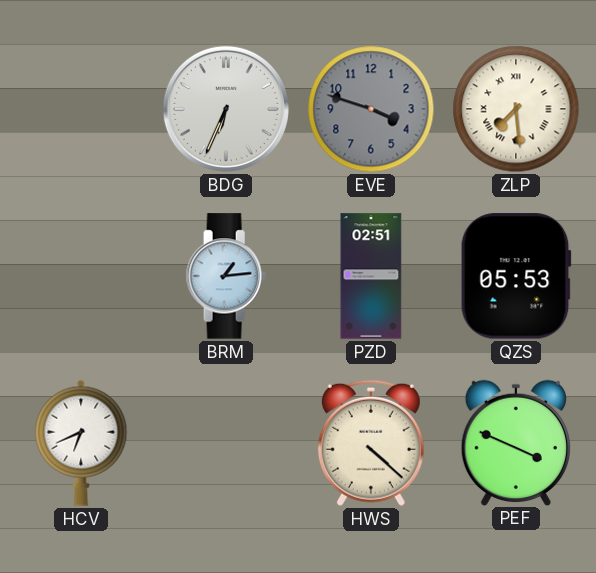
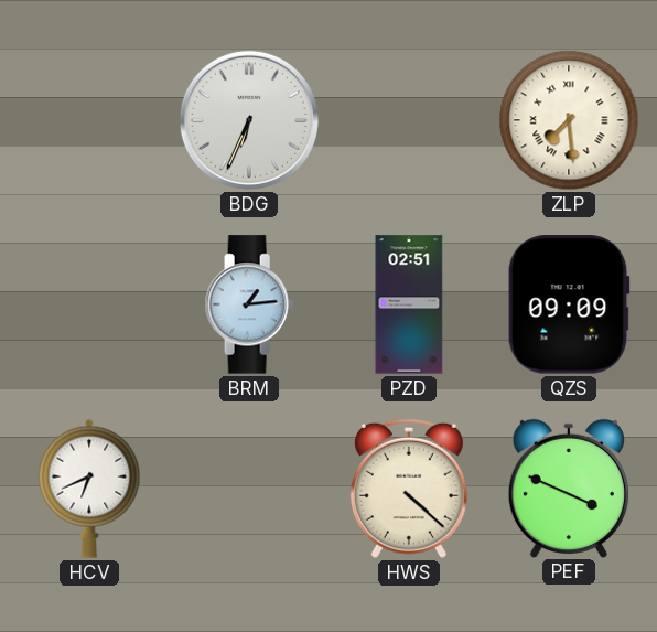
EVE: 3:48 -> none
QZS: 05:53 -> 09:09
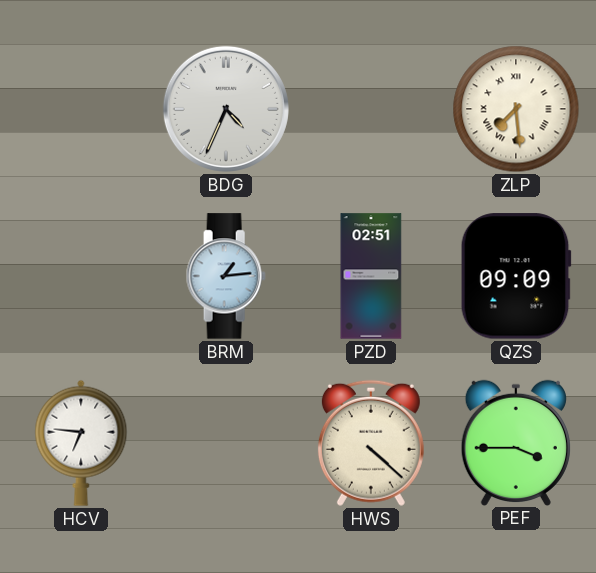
BDG: 6:34 -> 4:34
HCV: 6:41 -> 6:46
PEF: 3:49 -> 3:45
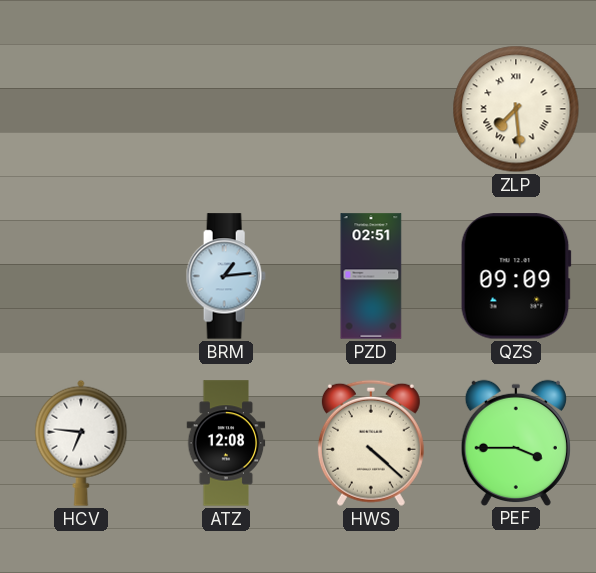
BDG: 4:34 -> none
ATZ: none -> 12:08
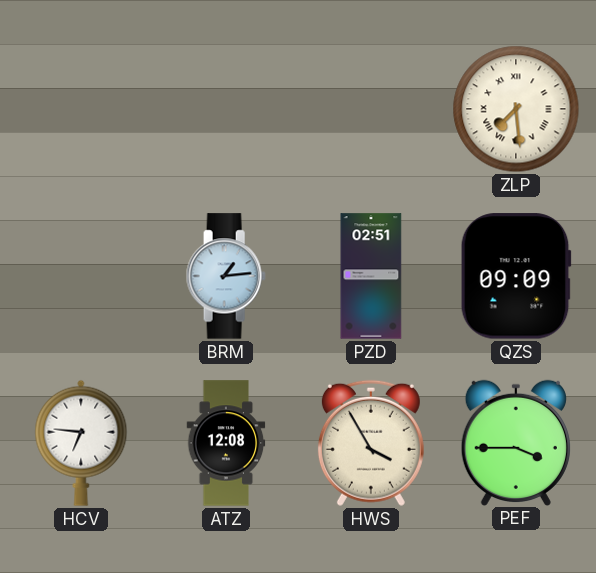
HWS: 4:22 -> 3:55
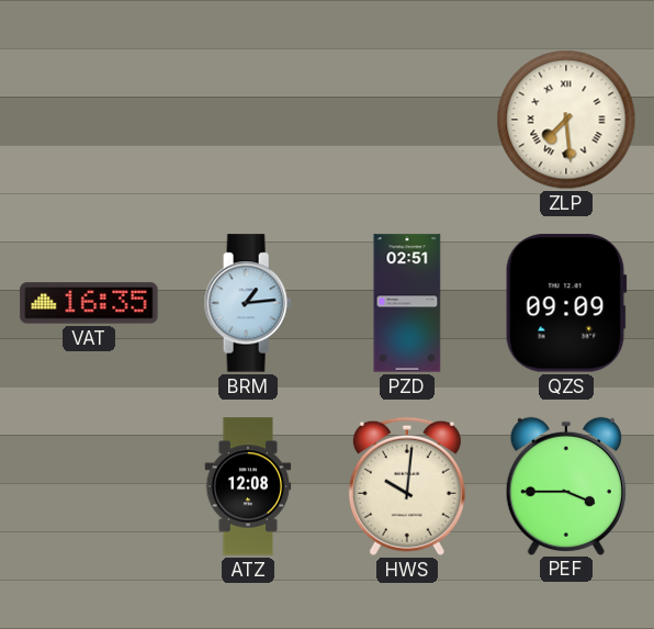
VAT: none -> 16:35
HCV: 6:46 -> none
HWS: 3:55 -> 10:01
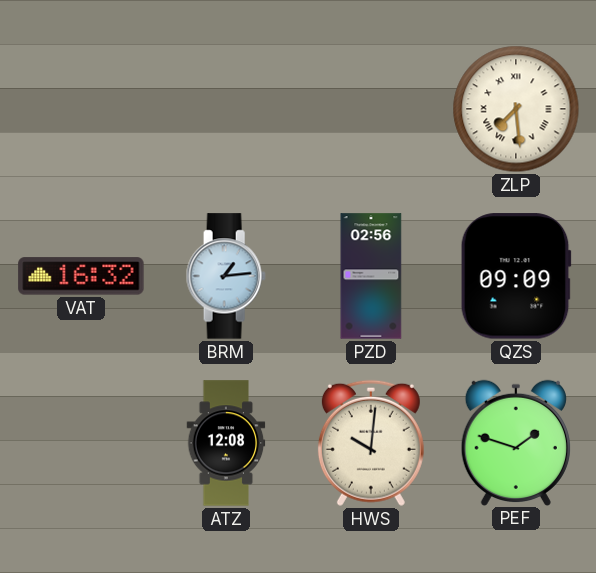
VAT: 16:35 -> 16:32
PZD: 02:51 -> 02:56
PEF: 3:45 -> 1:48
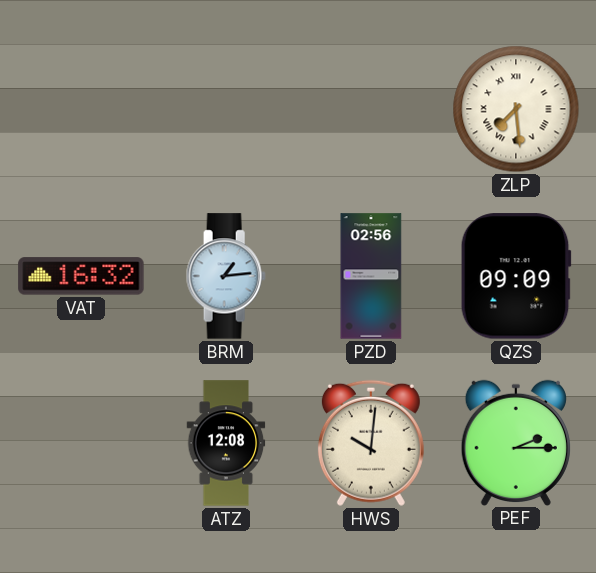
PEF: 1:48 -> 2:15
